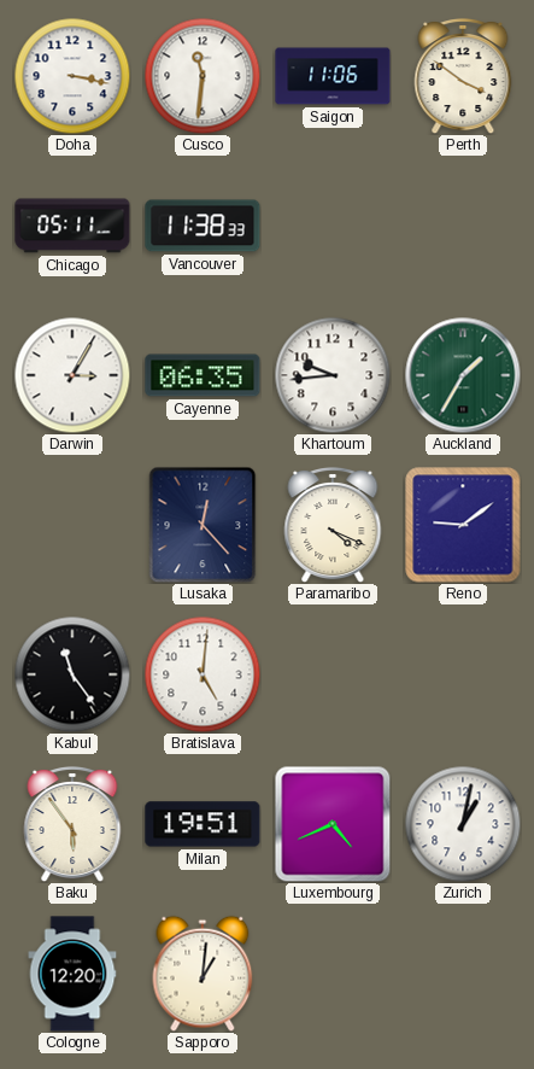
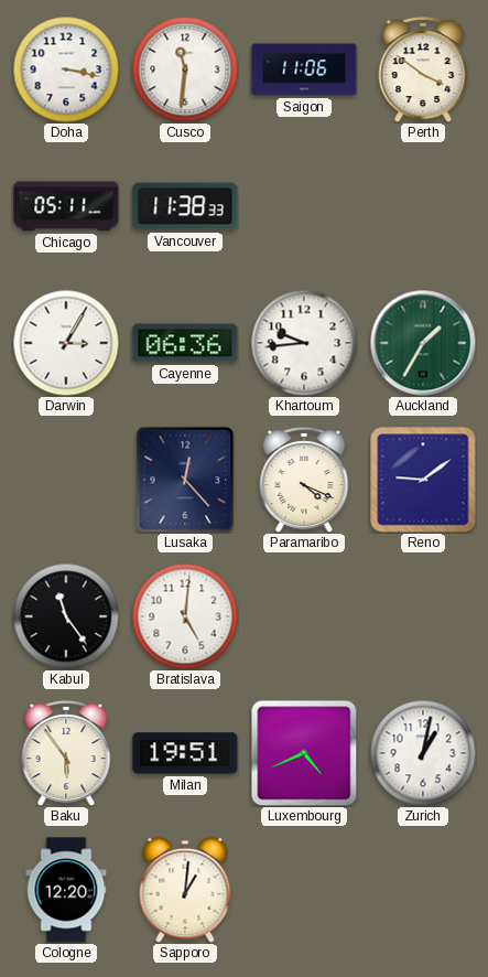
Cayenne: 06:35 -> 06:36
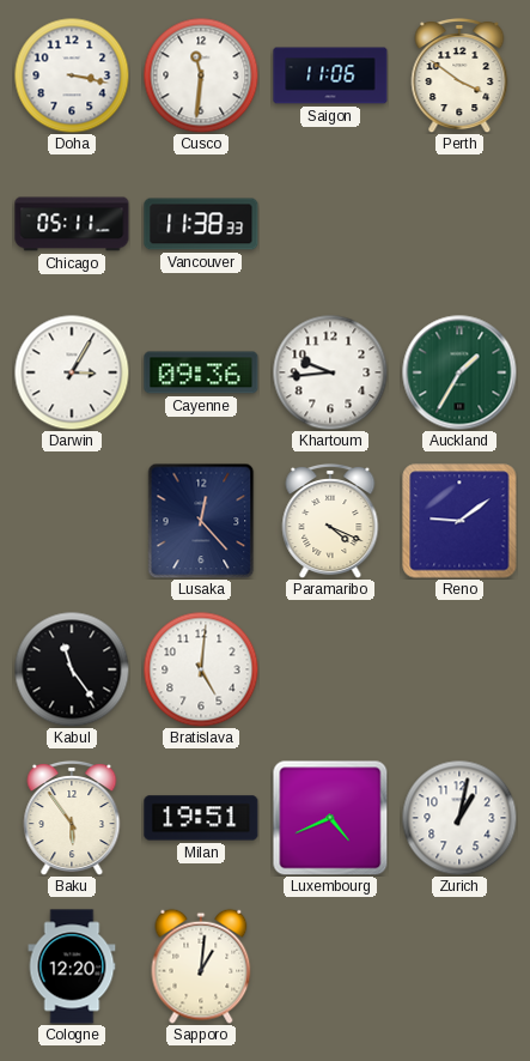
Cayenne: 06:36 -> 09:36
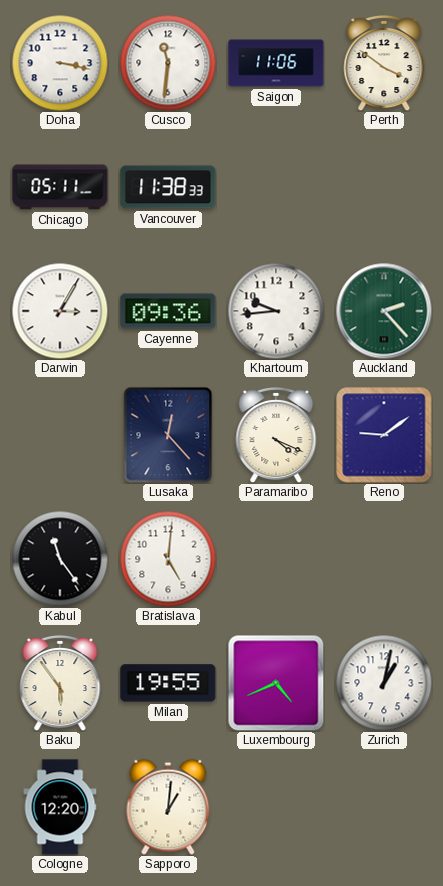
Auckland: 1:35 -> 2:23
Milan: 19:51 -> 19:55
